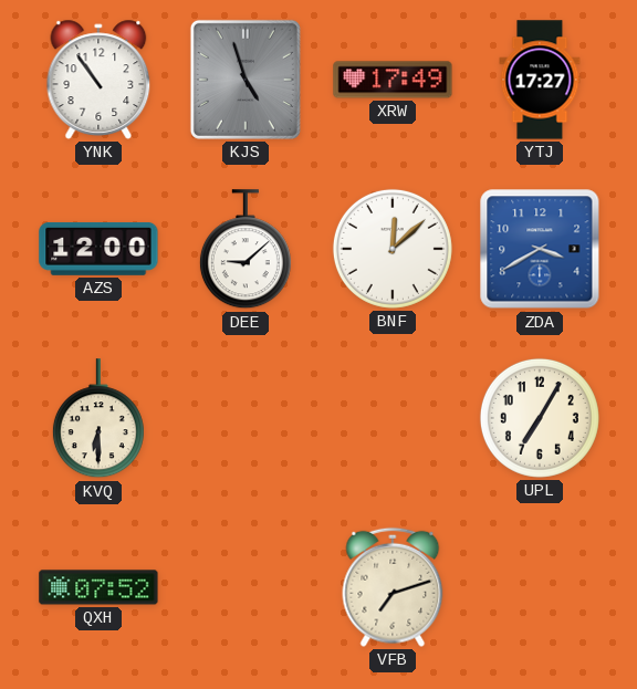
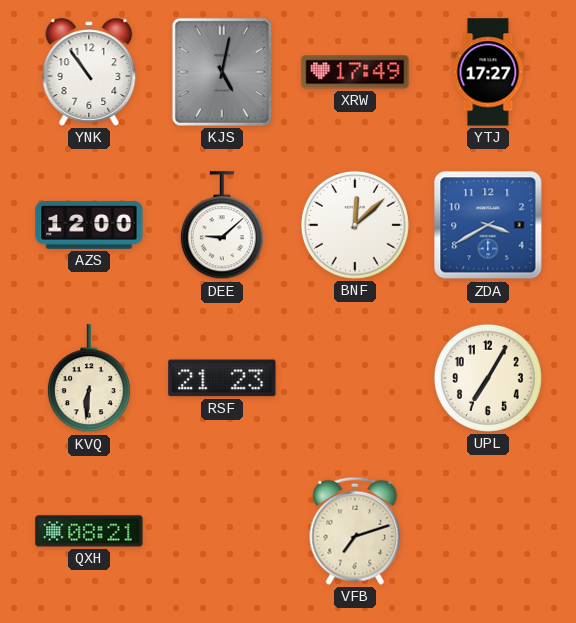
KJS: 4:57 -> 5:02
KVQ: 6:30 -> 6:31
RSF: none -> 21:23
QXH: 07:52 -> 08:21
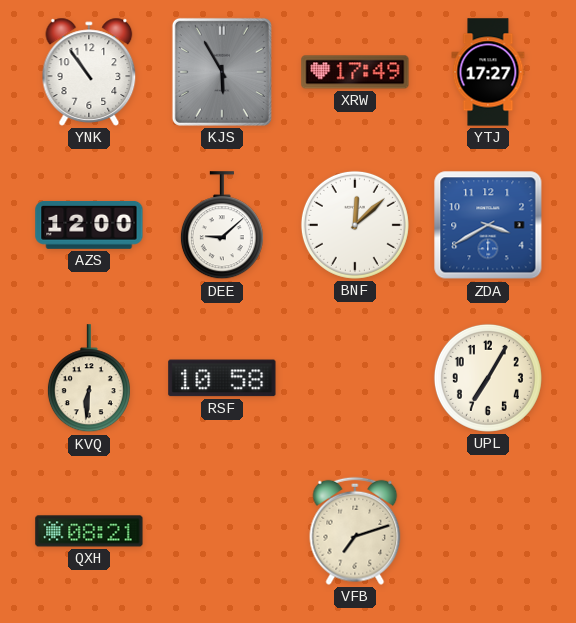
KJS: 5:02 -> 5:55
RSF: 21:23 -> 10:58
